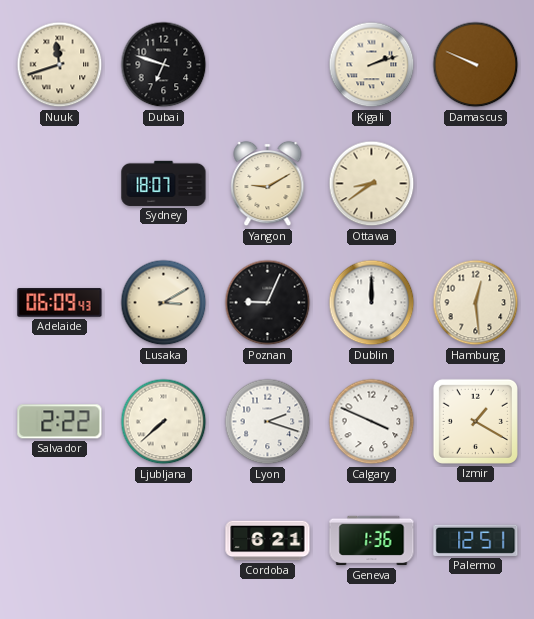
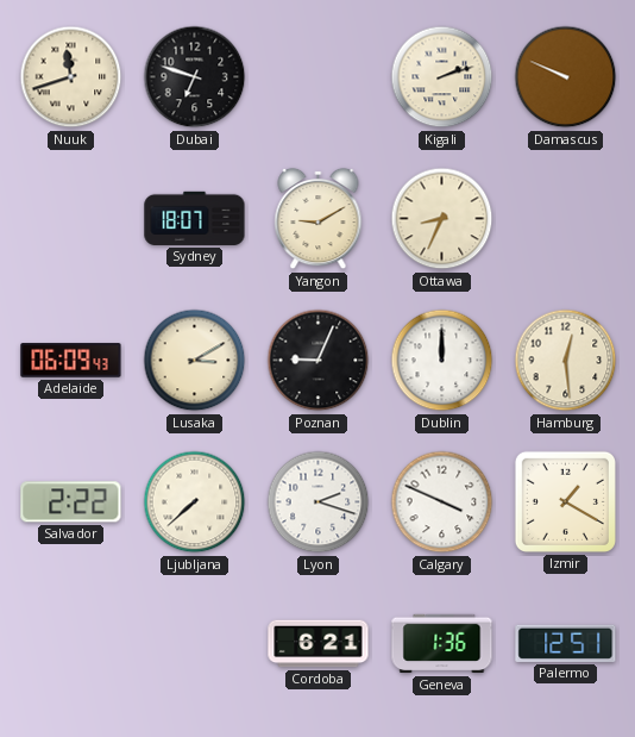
Ottawa: 8:39 -> 8:34
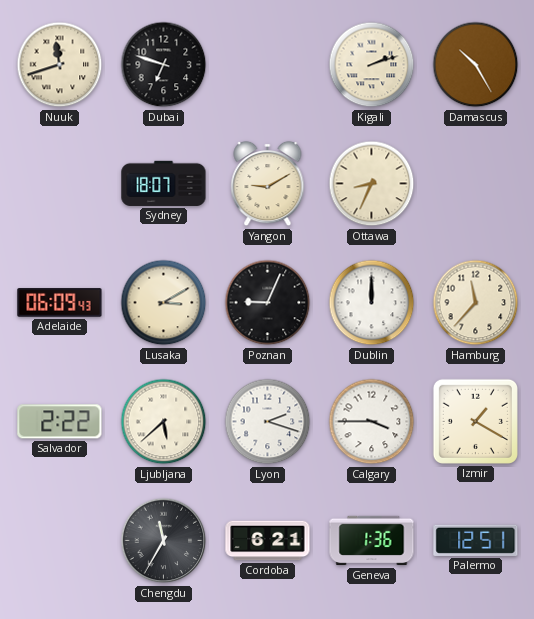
Damascus: 9:49 -> 10:25
Hamburg: 12:29 -> 11:37
Ljubljana: 7:38 -> 5:38
Calgary: 3:49 -> 3:45
Chengdu: none -> 11:35
